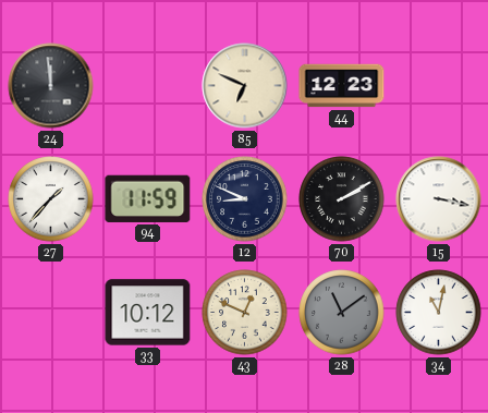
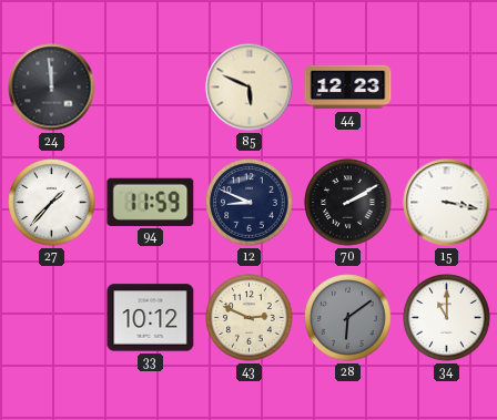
85: 6:49 -> 5:49
43: 12:49 -> 2:49
28: 11:09 -> 6:09
34: 11:02 -> 11:00
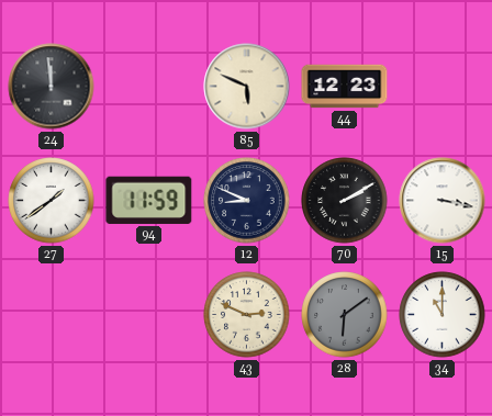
27: 1:37 -> 1:39
33: 10:12 -> none
